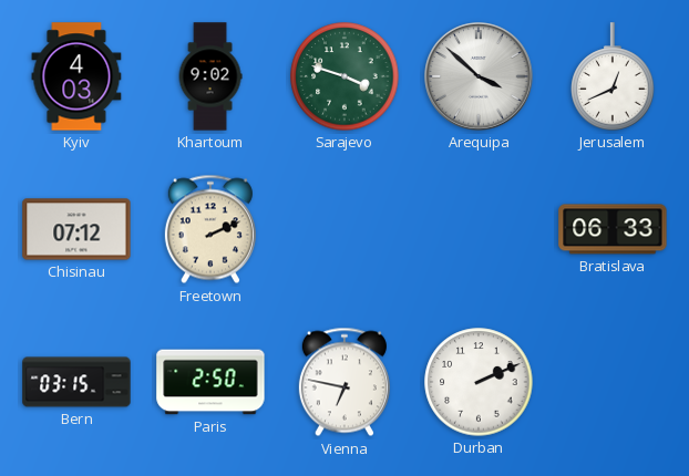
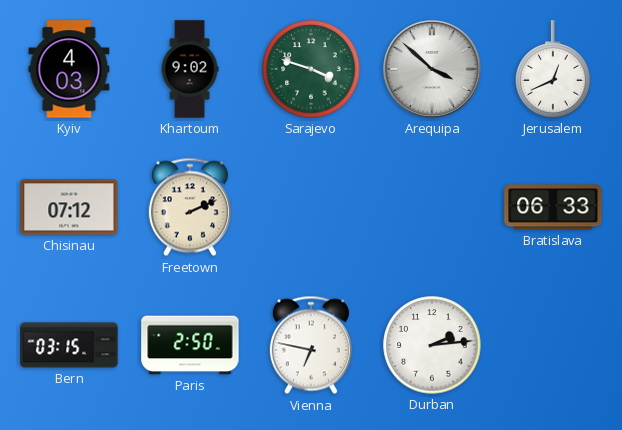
Durban: 2:11 -> 2:14
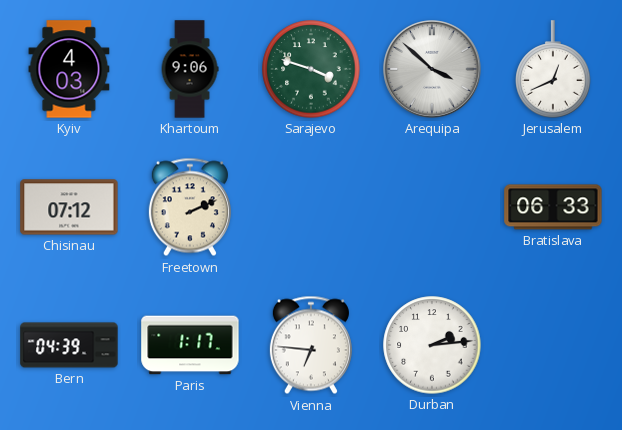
Khartoum: 9:02 -> 9:06
Bern: 03:15 -> 04:39
Paris: 2:50 -> 1:17
Vienna: 6:47 -> 6:46
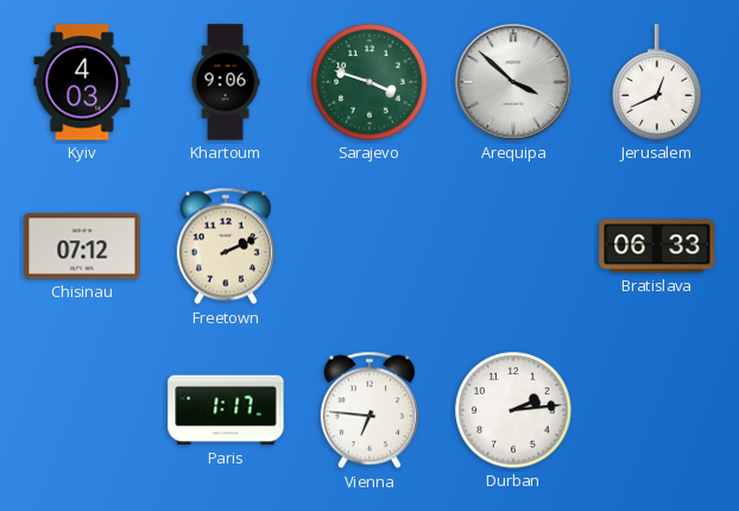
Bern: 04:39 -> none
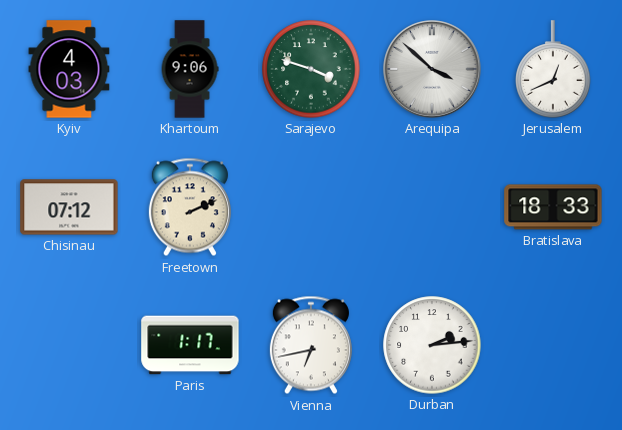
Bratislava: 06:33 -> 18:33
Vienna: 6:46 -> 6:43
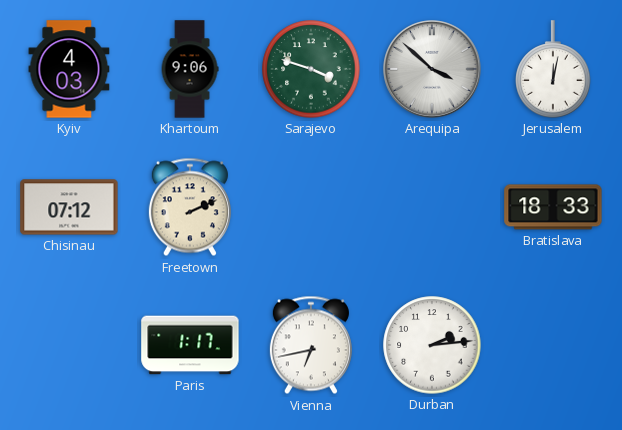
Jerusalem: 12:41 -> 12:02
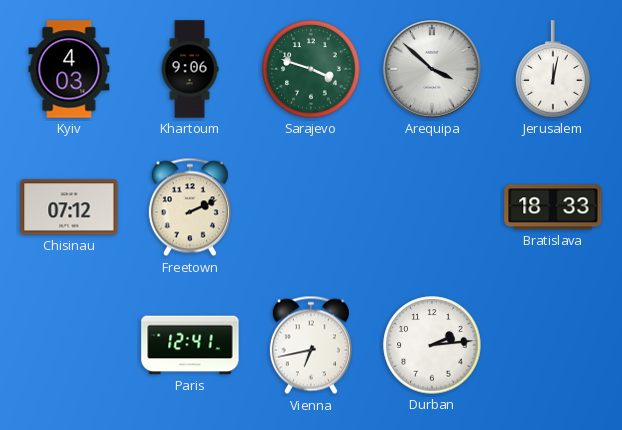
Paris: 1:17 -> 12:41
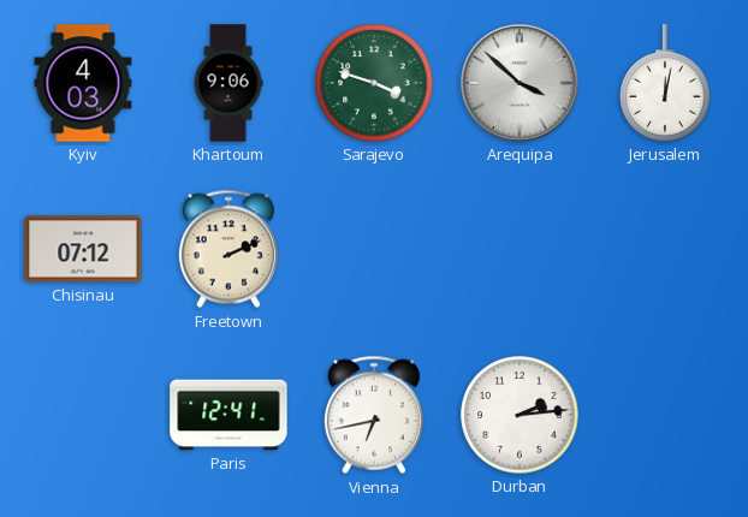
Bratislava: 18:33 -> none
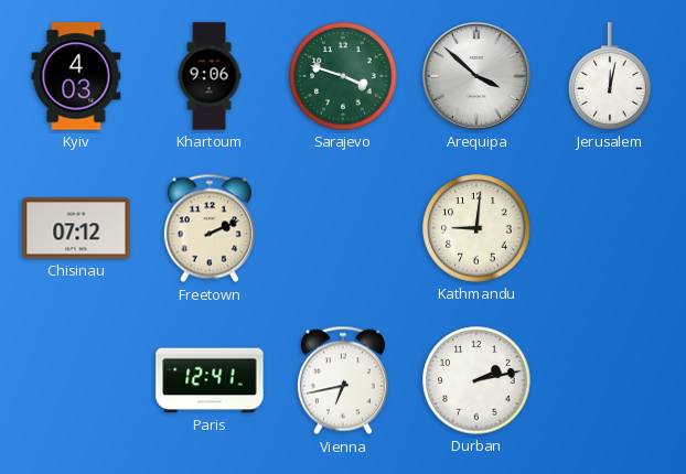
Kathmandu: none -> 9:01
Durban: 2:14 -> 2:13
